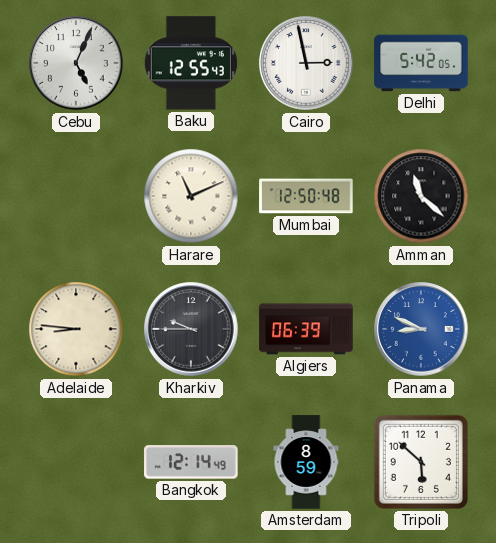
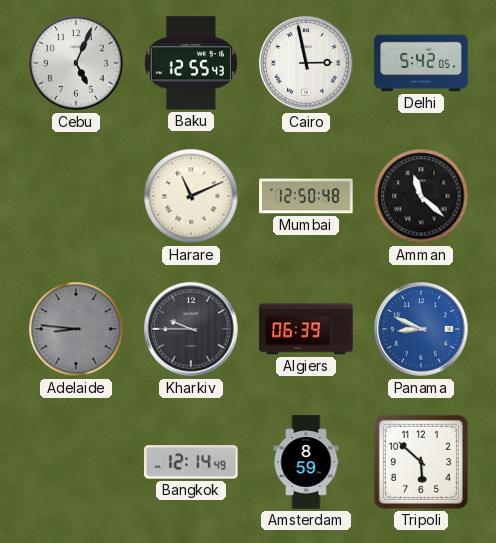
Adelaide dial: cream -> grey
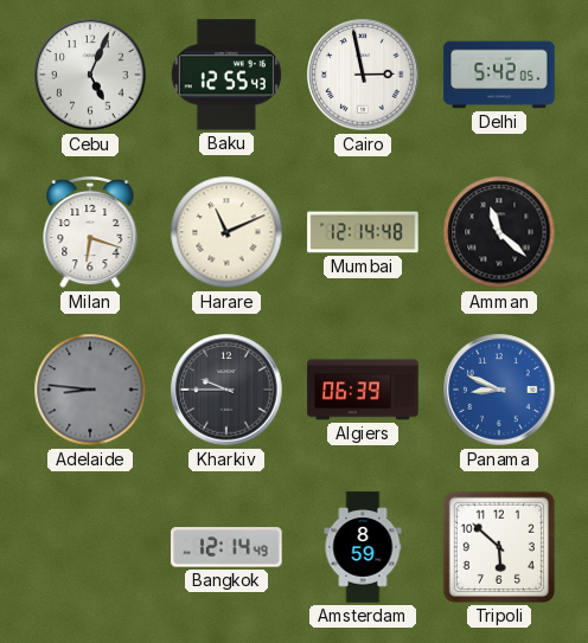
Milan: none -> 6:18
Mumbai: 12:50 -> 12:14
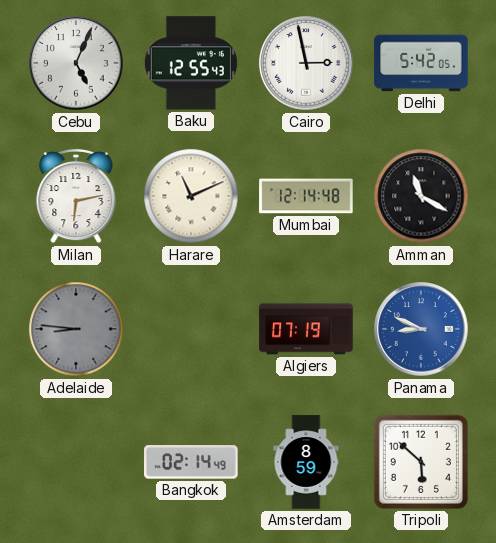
Milan: 6:18 -> 6:13
Amman: 11:22 -> 11:20
Kharkiv: 9:45 -> none
Algiers: 06:39 -> 07:19
Bangkok: 12:14 -> 02:14
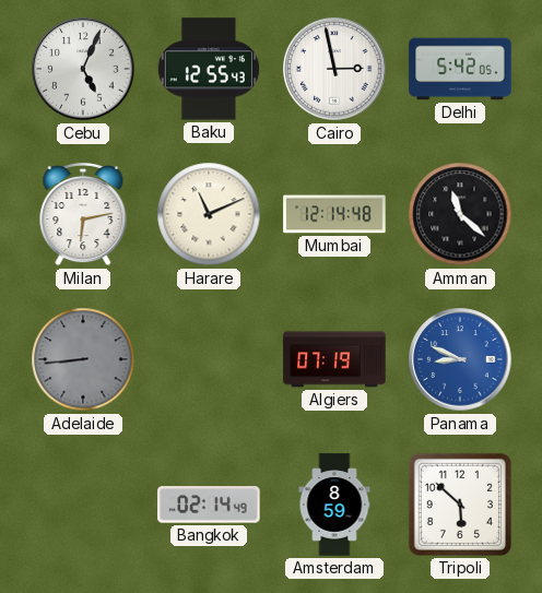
Amman: 11:20 -> 11:22
Adelaide: 8:46 -> 8:44
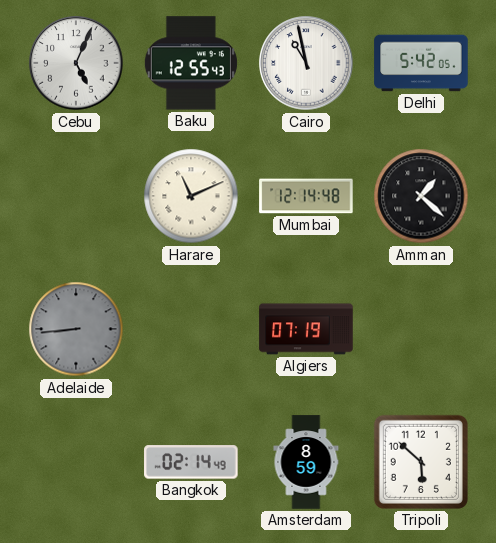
Cairo: 2:58 -> 10:58
Milan: 6:13 -> none
Amman: 11:22 -> 1:22
Panama: 8:49 -> none
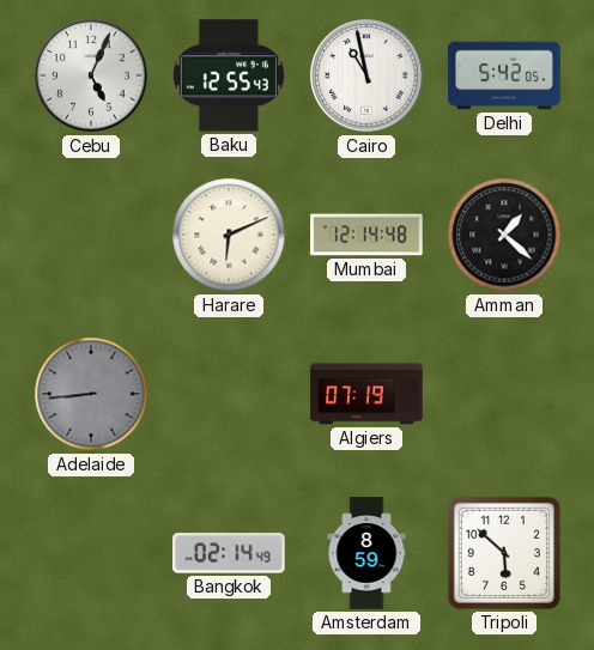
Harare: 11:11 -> 6:11
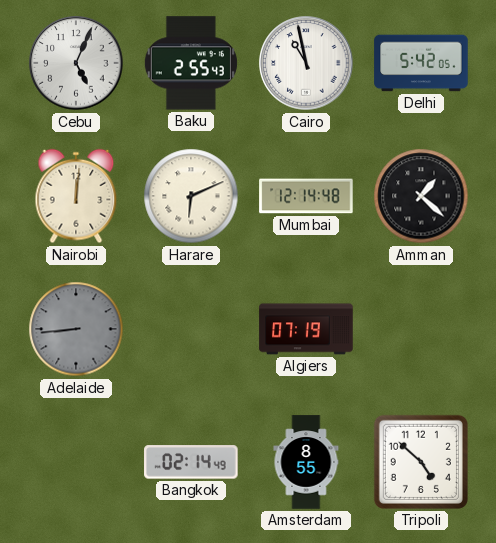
Baku: 12:55 -> 2:55
Nairobi: none -> 12:01
Amsterdam: 8:59 -> 8:55
Tripoli: 5:52 -> 4:52
